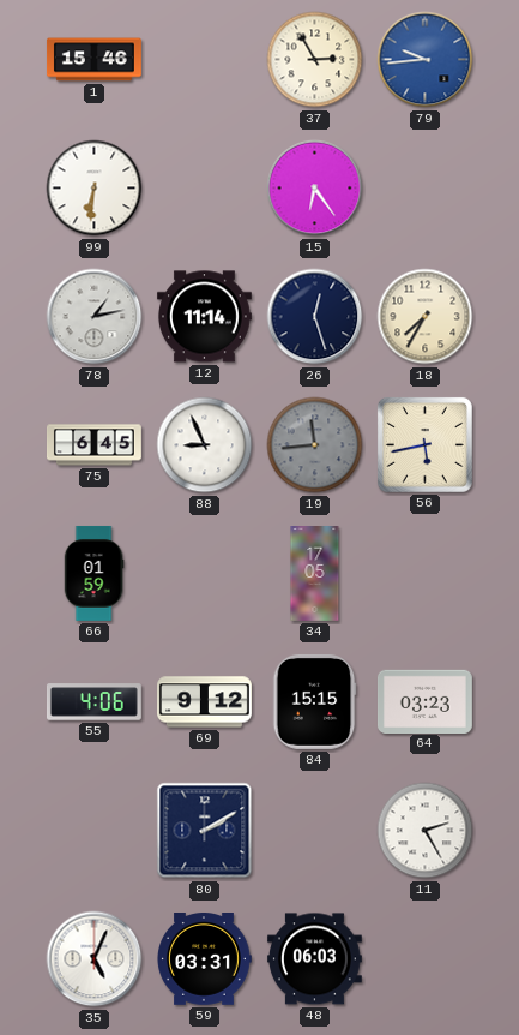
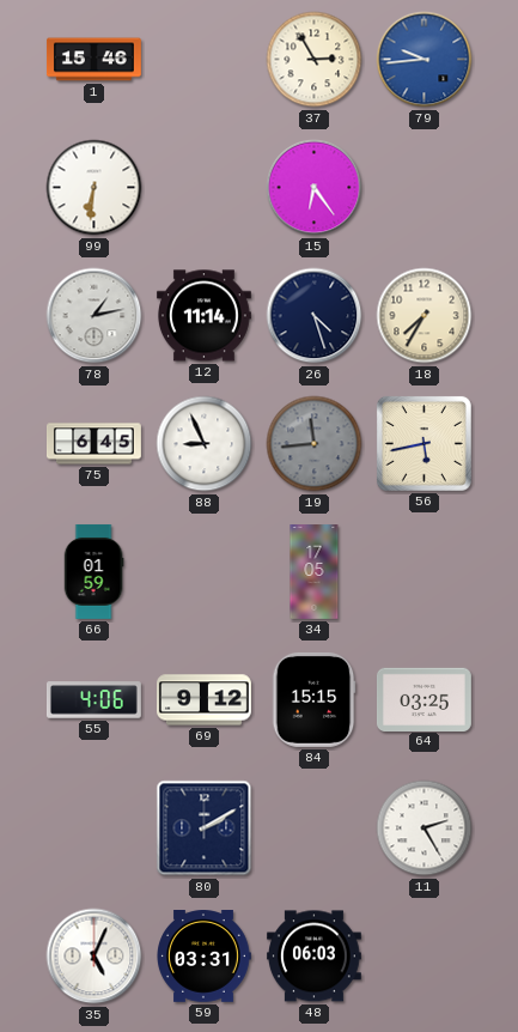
26: 12:27 -> 4:27
64: 03:23 -> 03:25
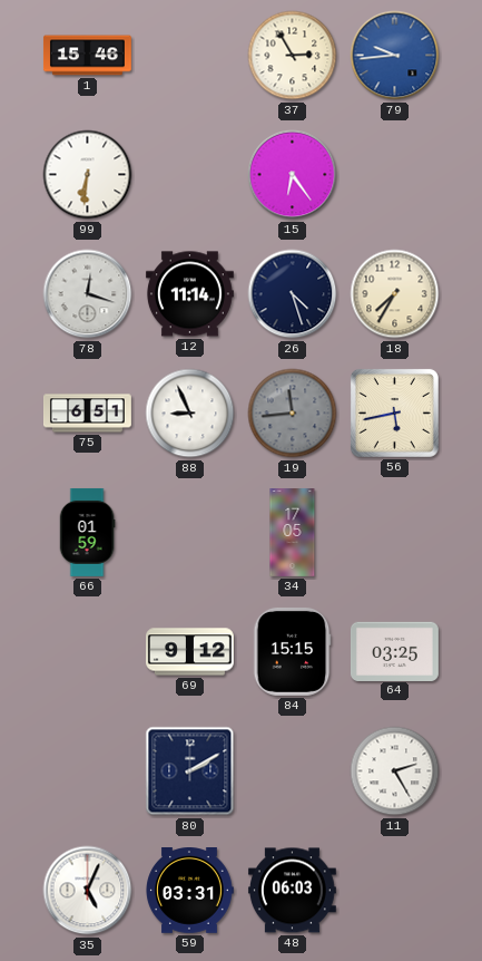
78: 1:13 -> 12:18
75: 6:45 -> 6:51
55: 4:06 -> none
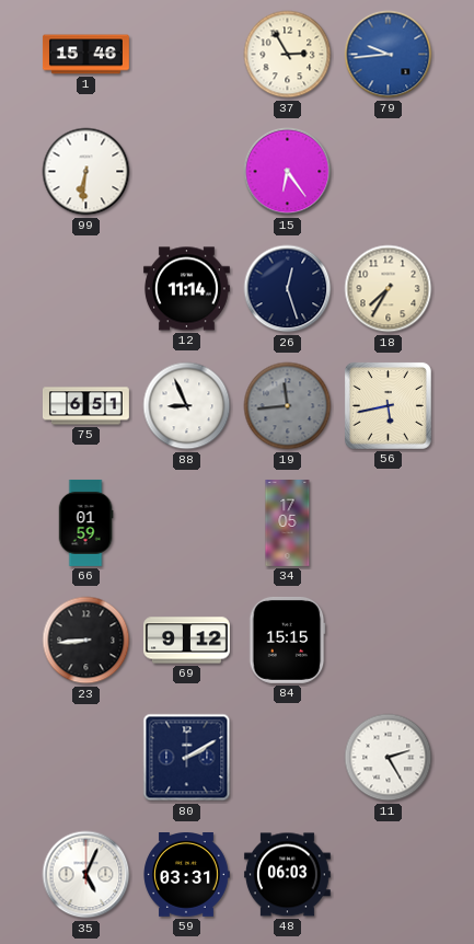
78: 12:18 -> none
26: 4:27 -> 12:27
23: none -> 8:44
64: 03:25 -> none
